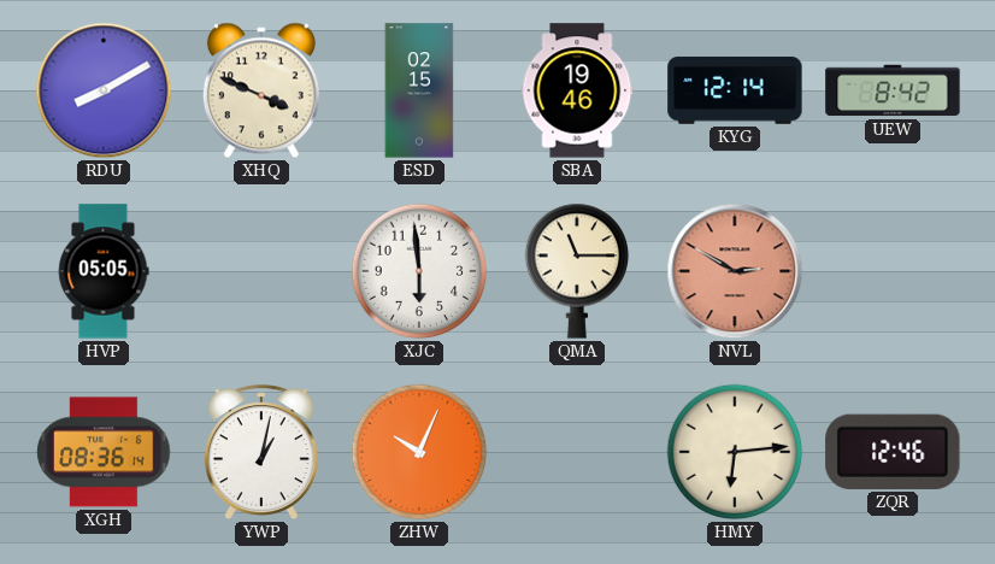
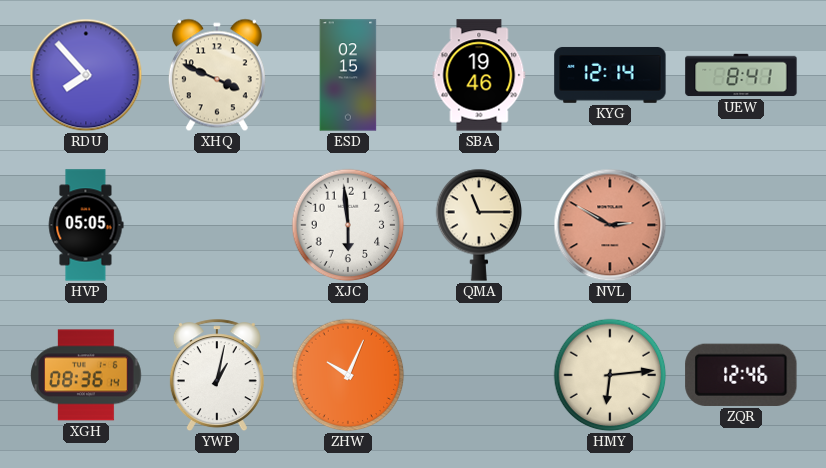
RDU: 8:10 -> 7:53
UEW: 8:42 -> 8:41
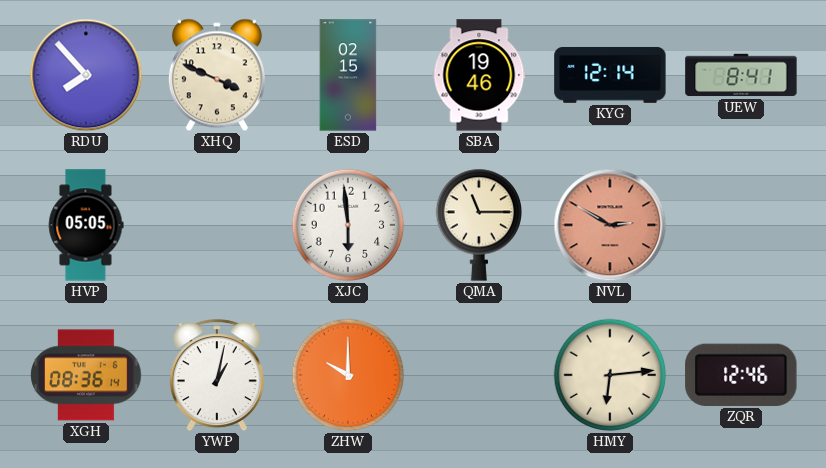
ZHW: 10:04 -> 10:00
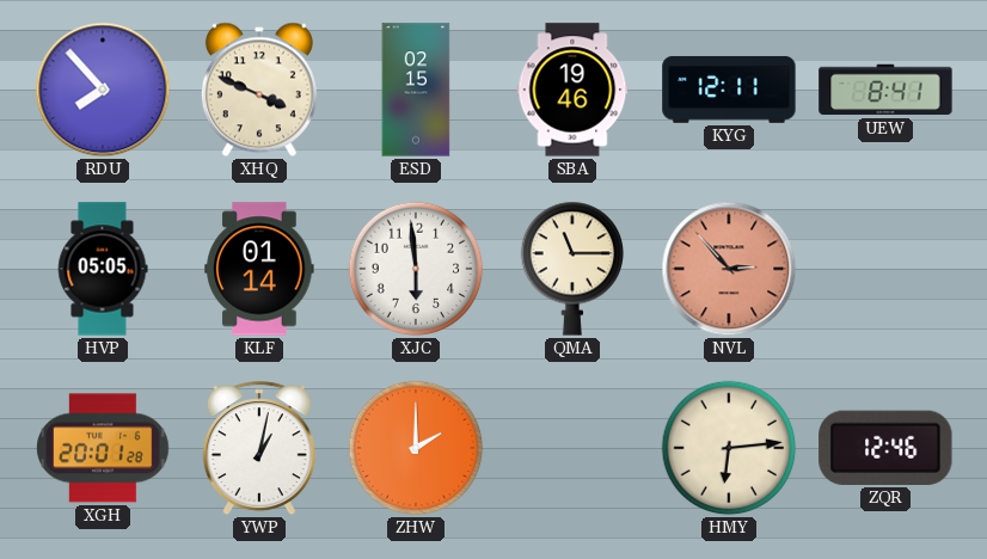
KYG: 12:14 -> 12:11
KLF: none -> 01:14
NVL: 2:50 -> 2:53
XGH: 08:36 -> 20:01
ZHW: 10:00 -> 2:00
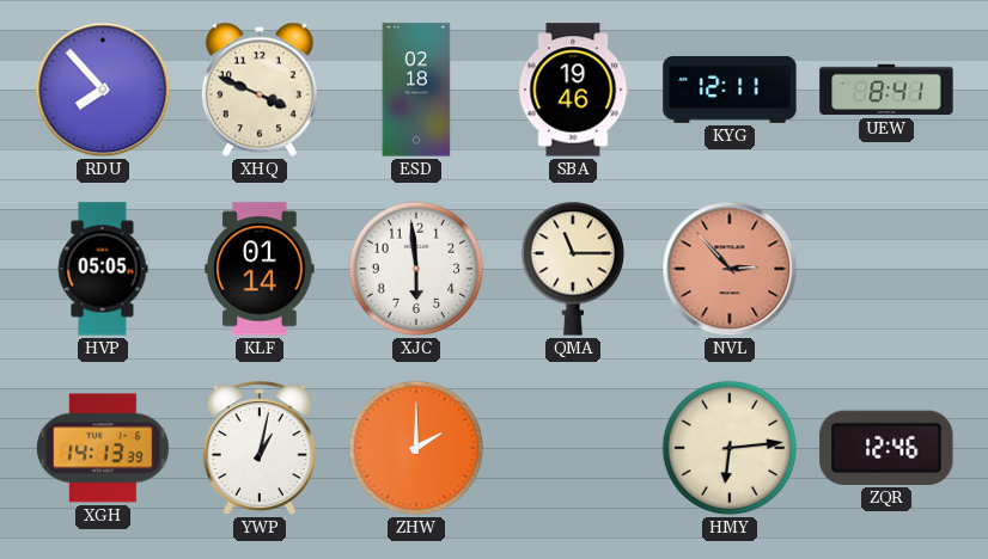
ESD: 02:15 -> 02:18
XGH: 20:01 -> 14:13
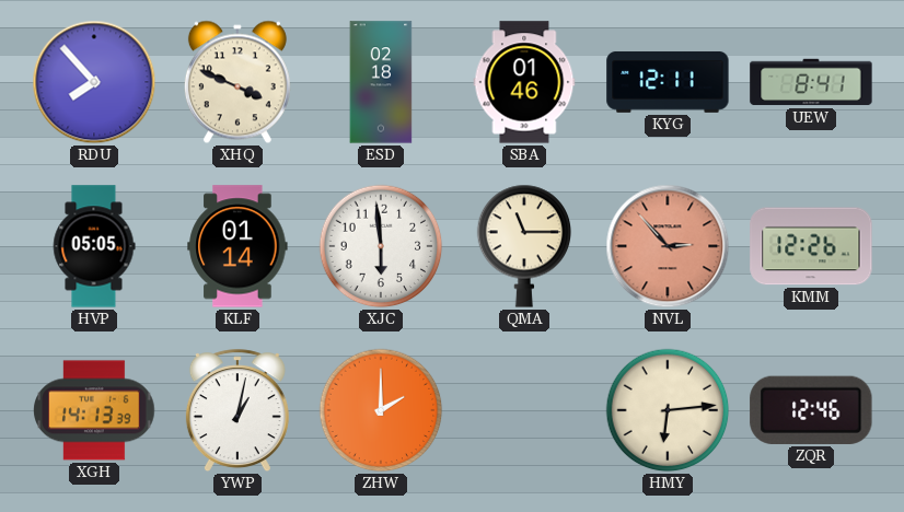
SBA: 19:46 -> 01:46
KMM: none -> 12:26
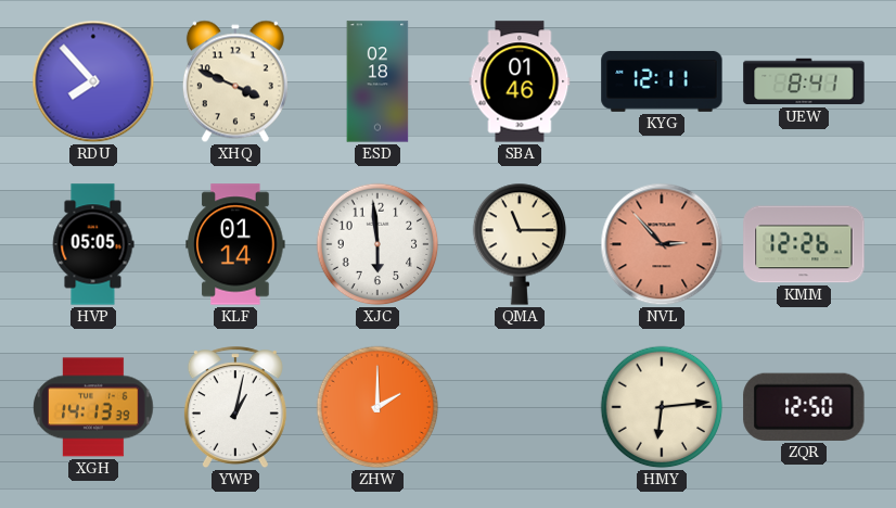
ZQR: 12:46 -> 12:50
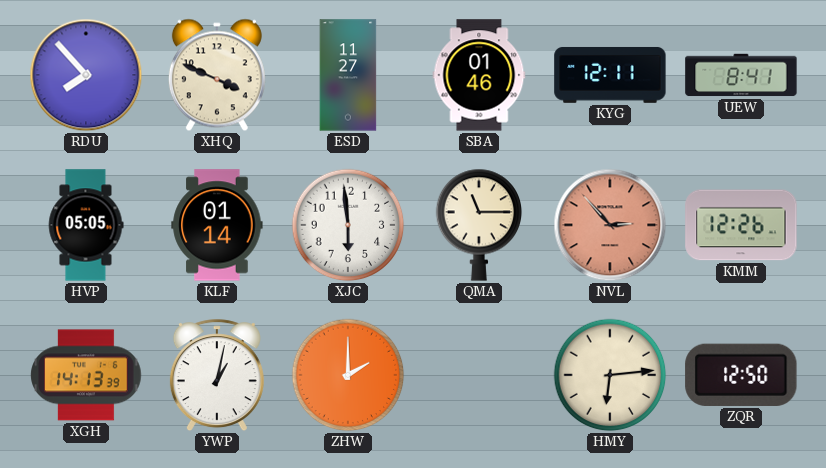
ESD: 02:18 -> 11:27
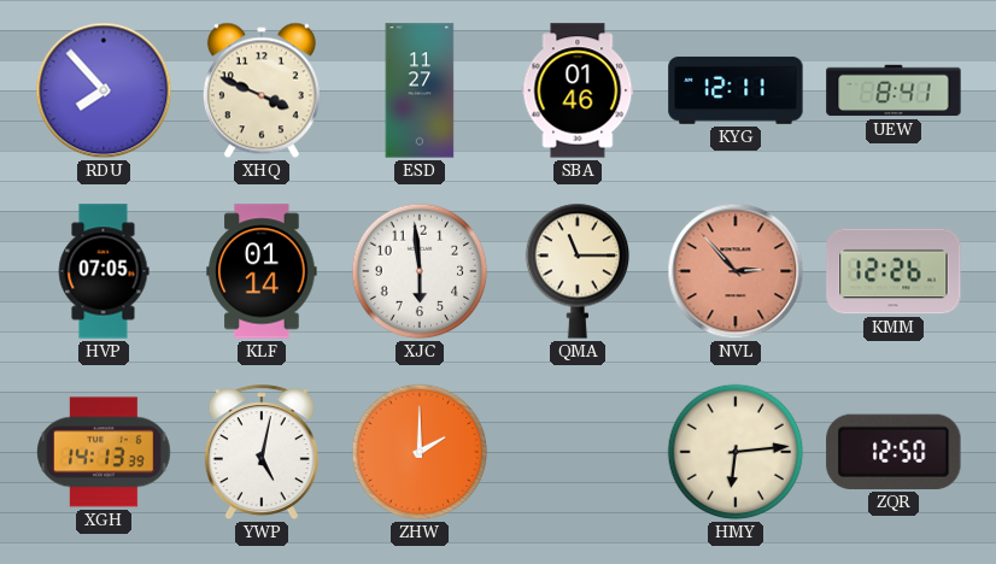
HVP: 05:05 -> 07:05
YWP: 1:02 -> 5:02
